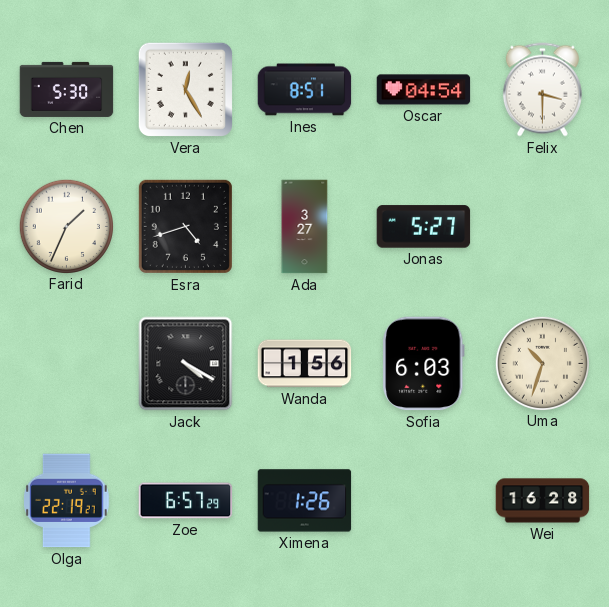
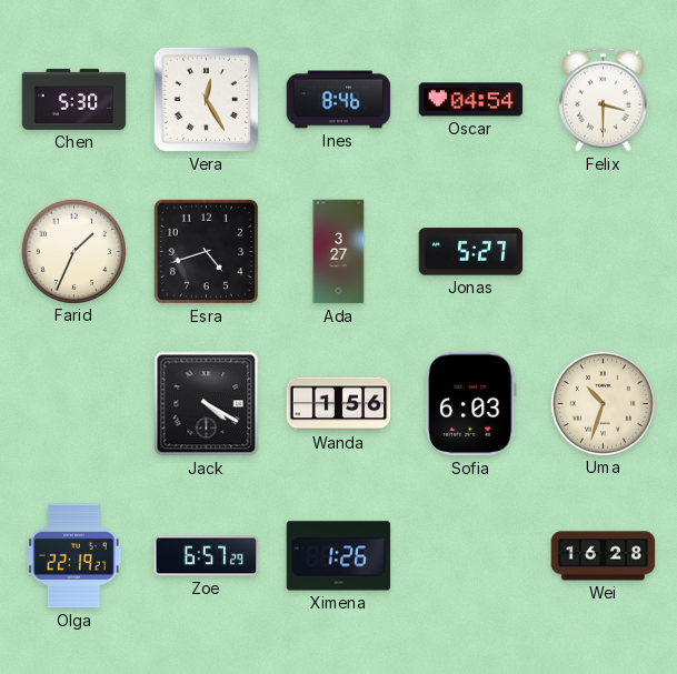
Ines: 8:51 -> 8:46
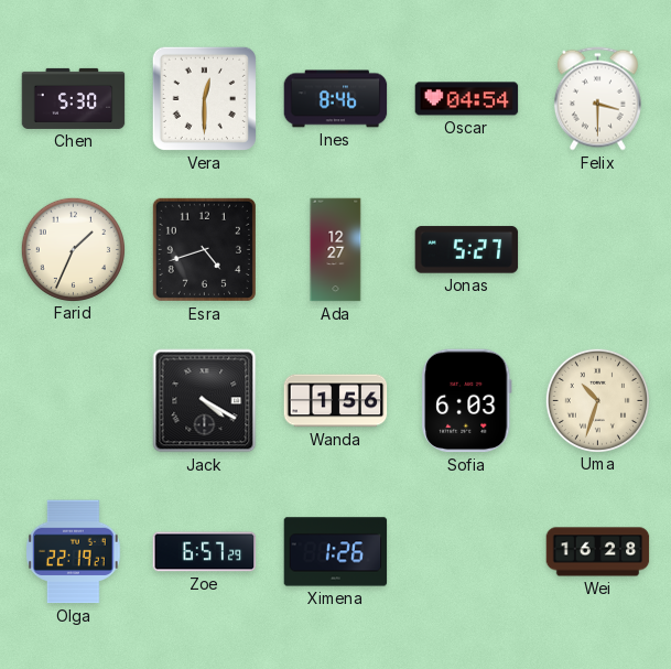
Vera: 12:25 -> 12:30
Ada: 3:27 -> 12:27
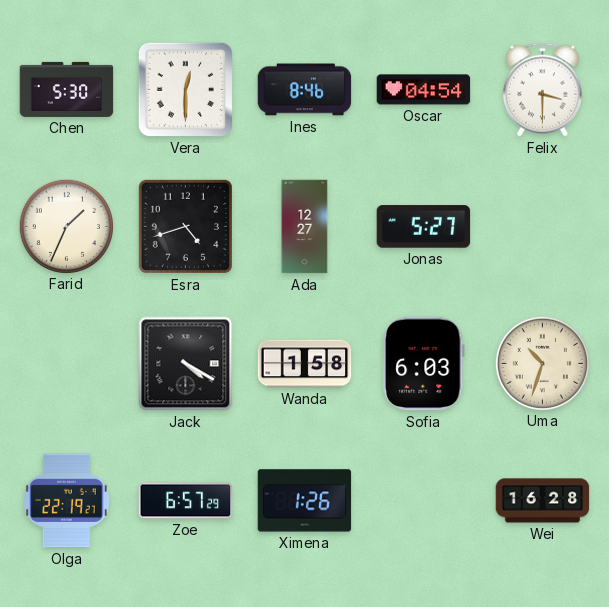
Wanda: 1:56 -> 1:58
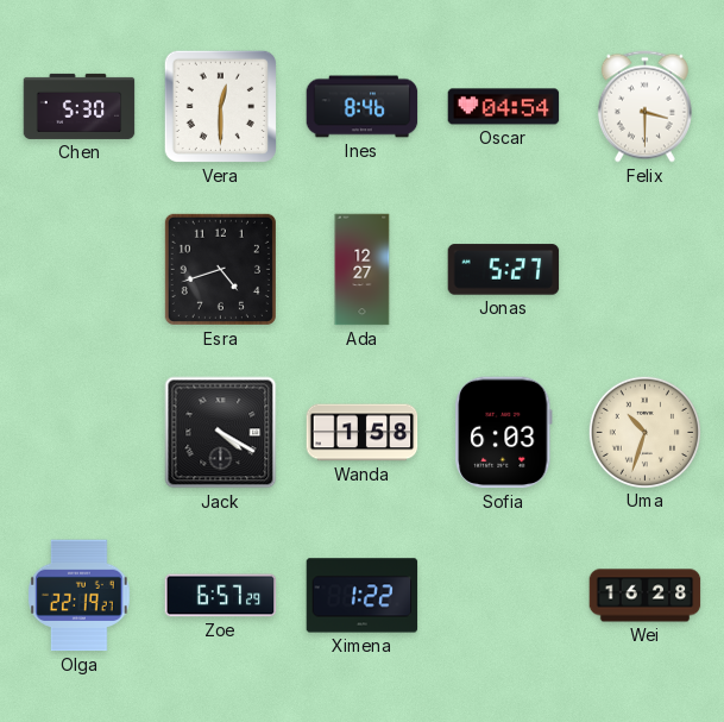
Farid: 1:34 -> none
Ximena: 1:26 -> 1:22
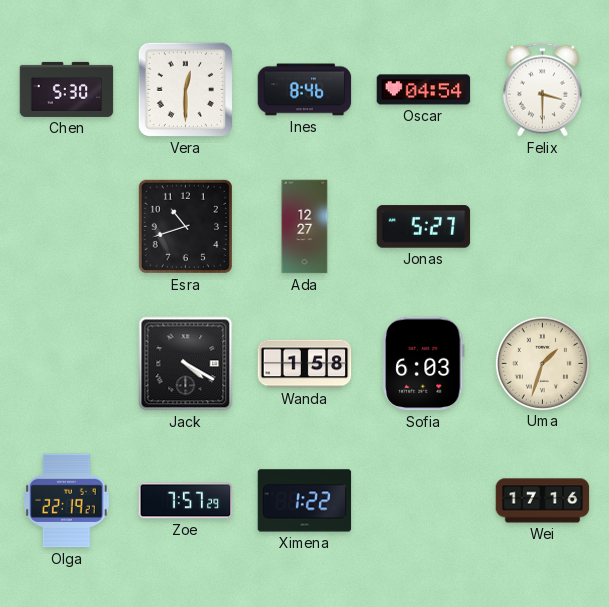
Esra: 4:42 -> 10:42
Uma: 10:33 -> 1:33
Zoe: 6:57 -> 7:57
Wei: 16:28 -> 17:16
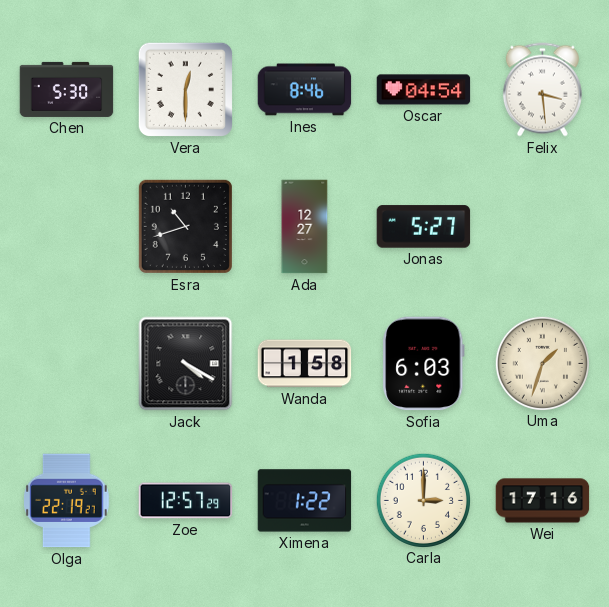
Felix: 3:30 -> 3:29
Zoe: 7:57 -> 12:57
Carla: none -> 3:00
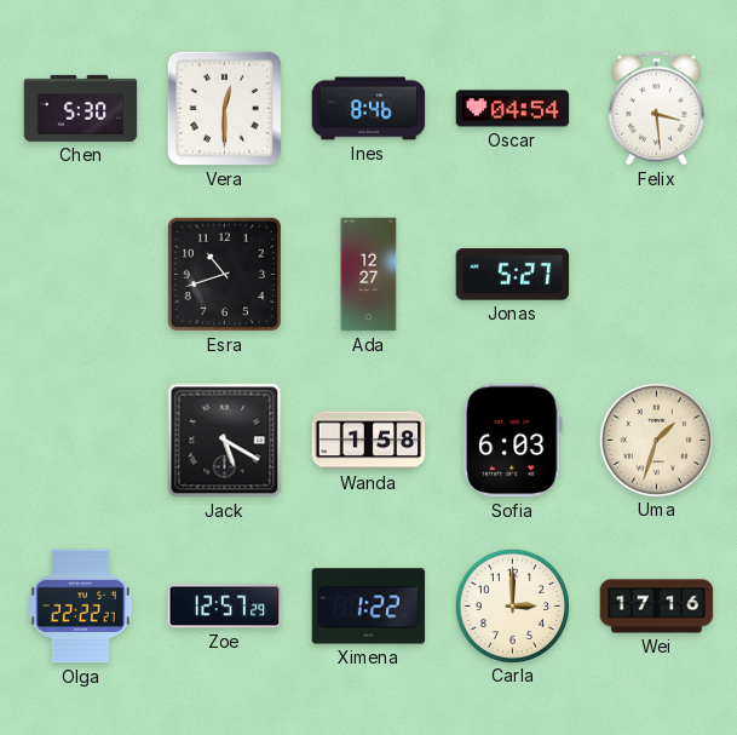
Jack: 4:20 -> 5:20
Olga: 22:19 -> 22:22
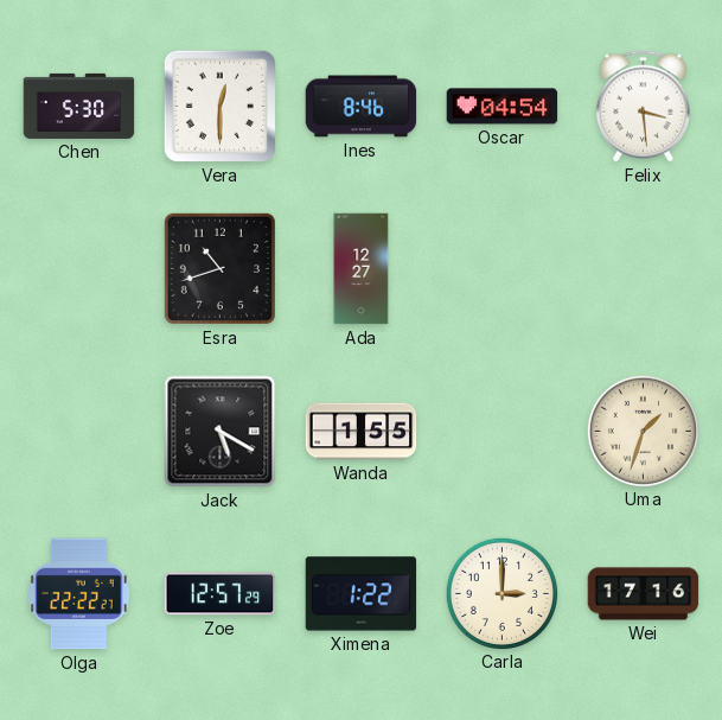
Jonas: 5:27 -> none
Wanda: 1:58 -> 1:55
Sofia: 6:03 -> none
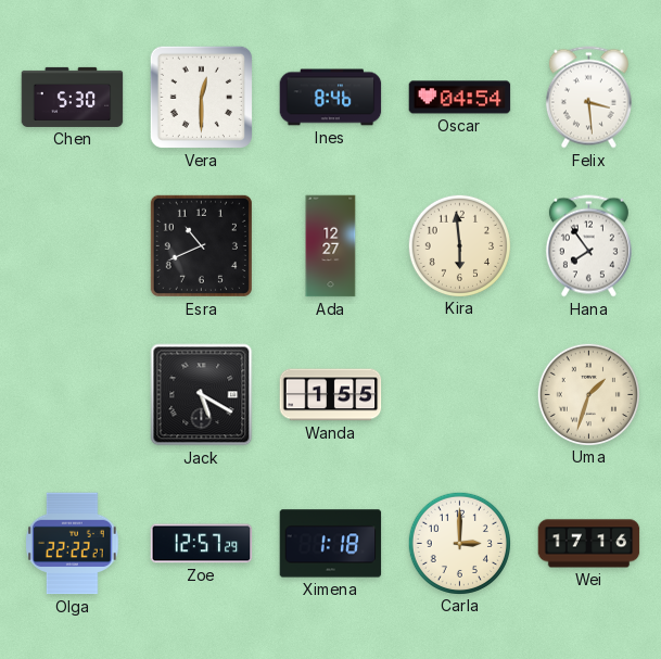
Esra: 10:42 -> 10:41
Kira: none -> 5:59
Hana: none -> 7:54
Ximena: 1:22 -> 1:18
